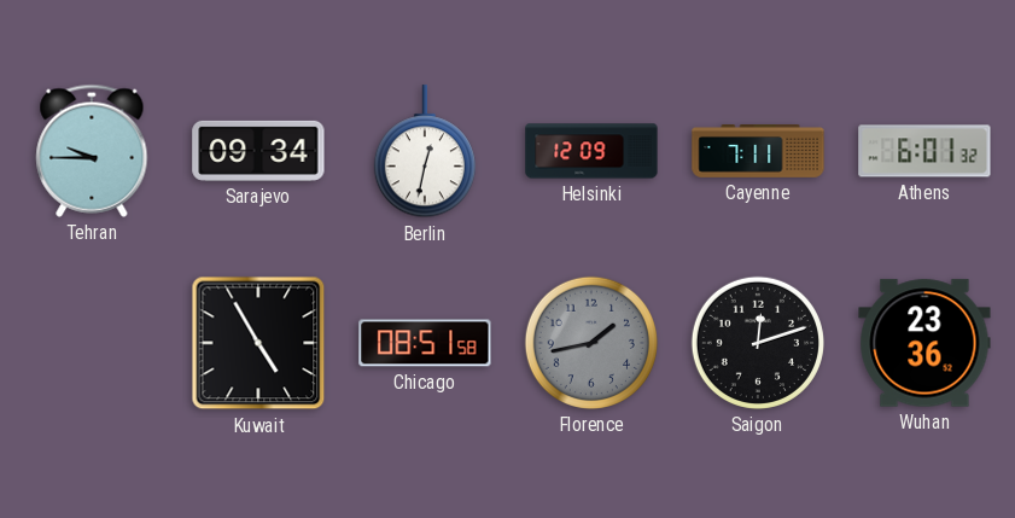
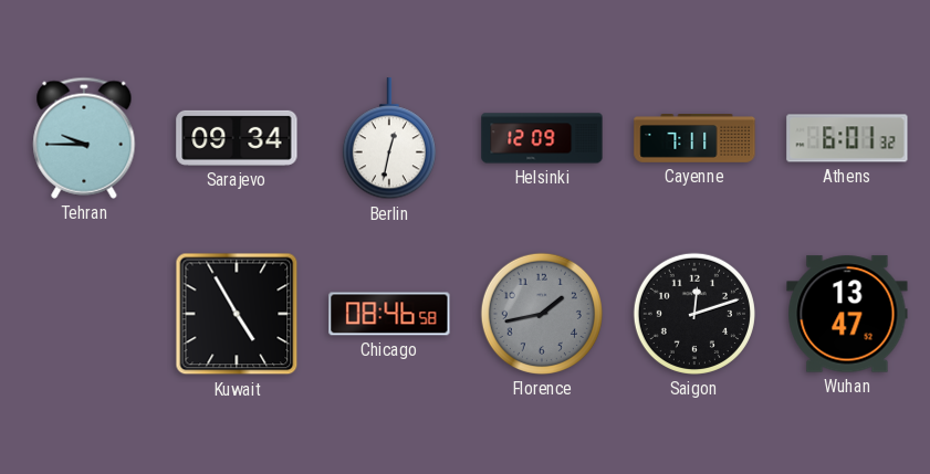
Chicago: 08:51 -> 08:46
Wuhan: 23:36 -> 13:47
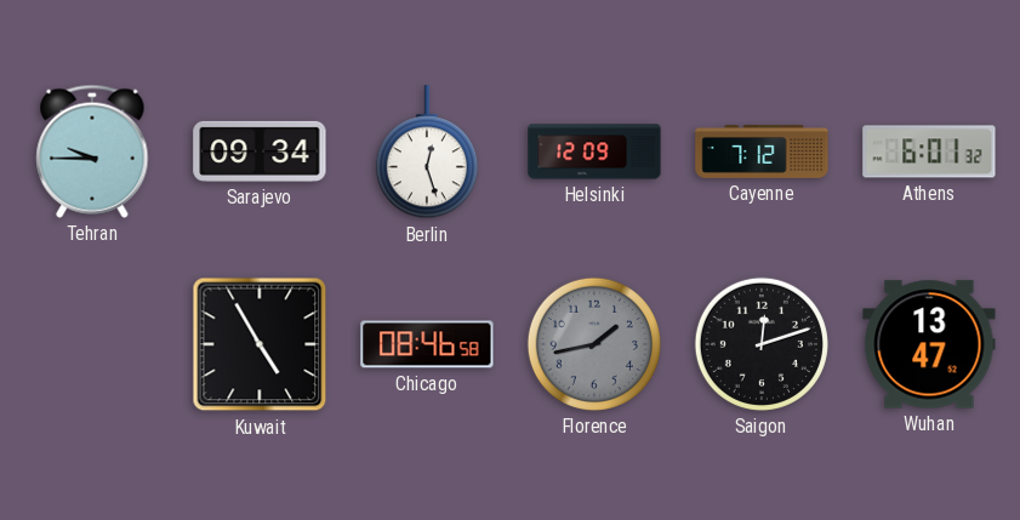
Berlin: 12:32 -> 12:27
Cayenne: 7:11 -> 7:12
